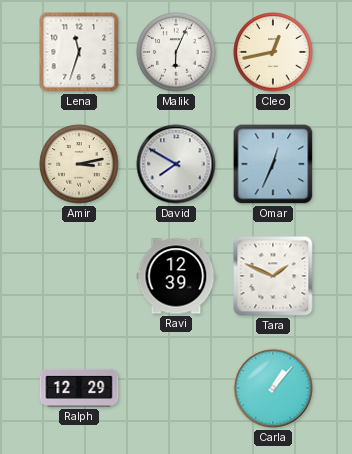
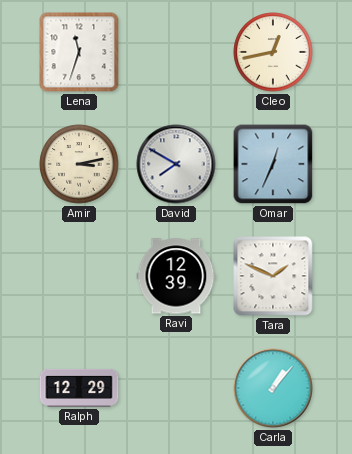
Malik: 6:04 -> none
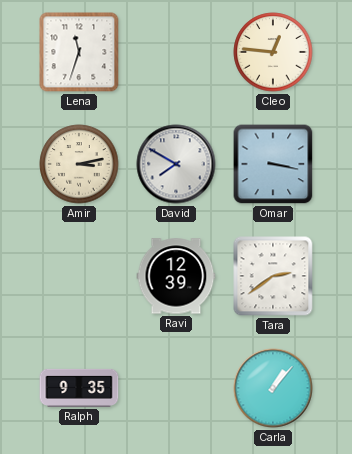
Cleo: 12:43 -> 12:46
Omar: 12:34 -> 3:17
Tara: 1:49 -> 2:39
Ralph: 12:29 -> 9:35
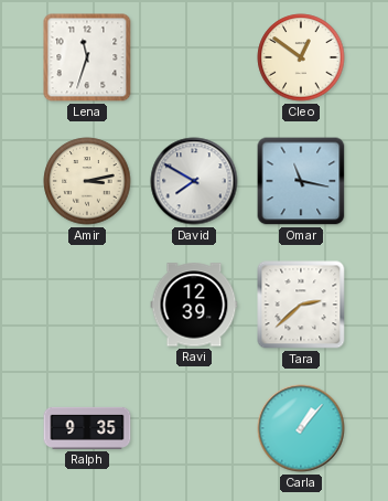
Cleo: 12:46 -> 12:51
Omar: 3:17 -> 11:17
Tara: 2:39 -> 2:38
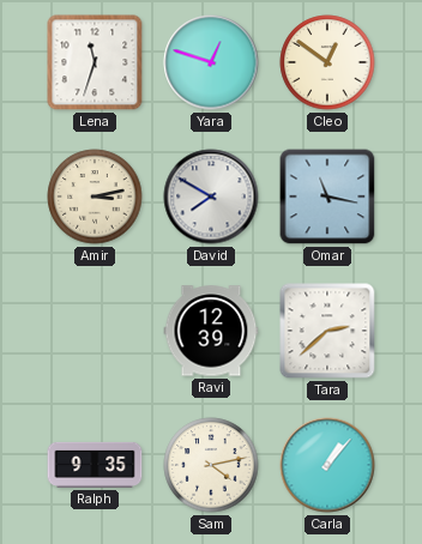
Yara: none -> 12:48
Sam: none -> 4:13
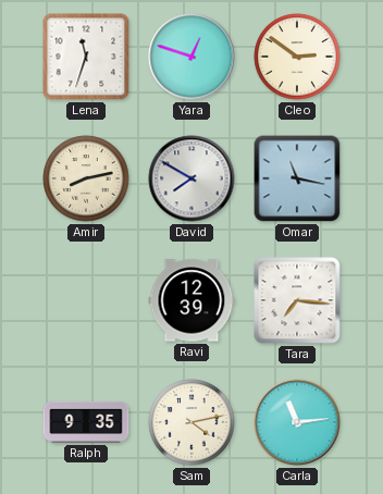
Cleo: 12:51 -> 2:51
Amir: 3:13 -> 8:13
Tara: 2:38 -> 7:16
Carla: 1:07 -> 11:14
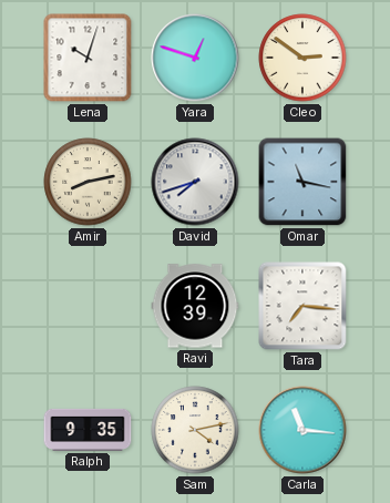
Lena: 11:33 -> 10:03
David: 7:50 -> 7:42
Carla: 11:14 -> 11:16
